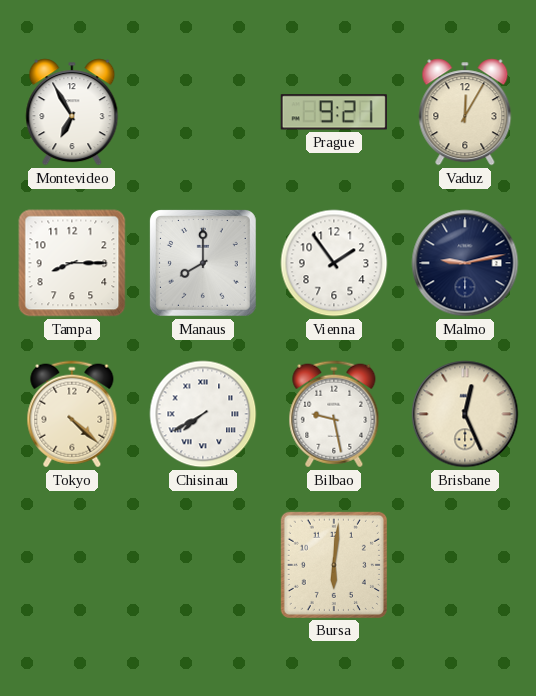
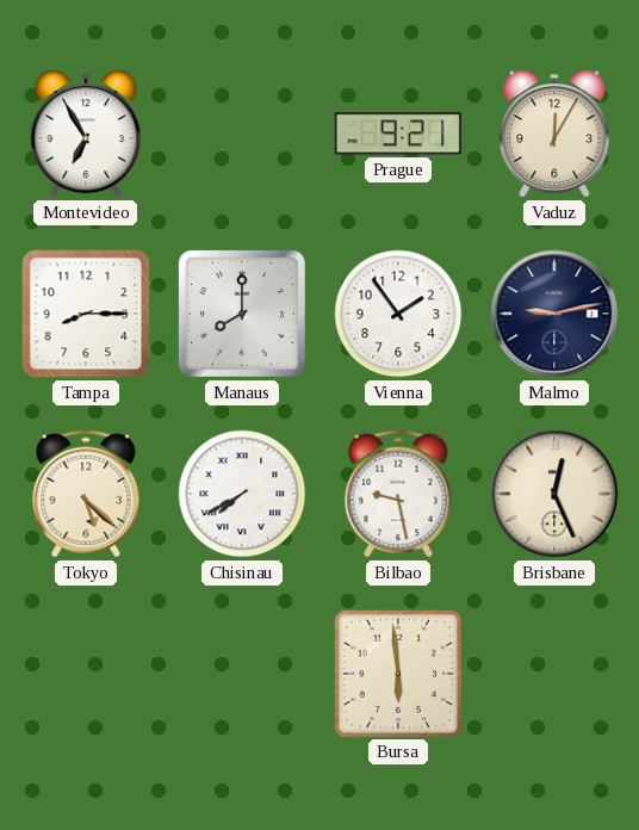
Tokyo: 4:22 -> 5:22
Bursa: 6:01 -> 5:59
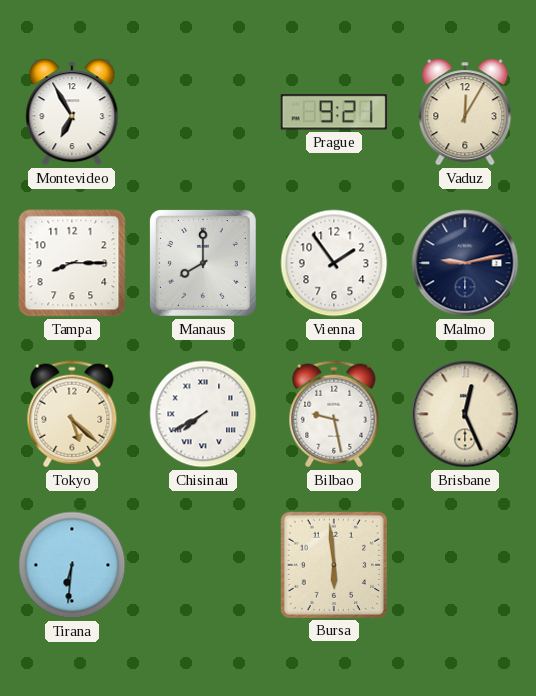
Tirana: none -> 6:31
